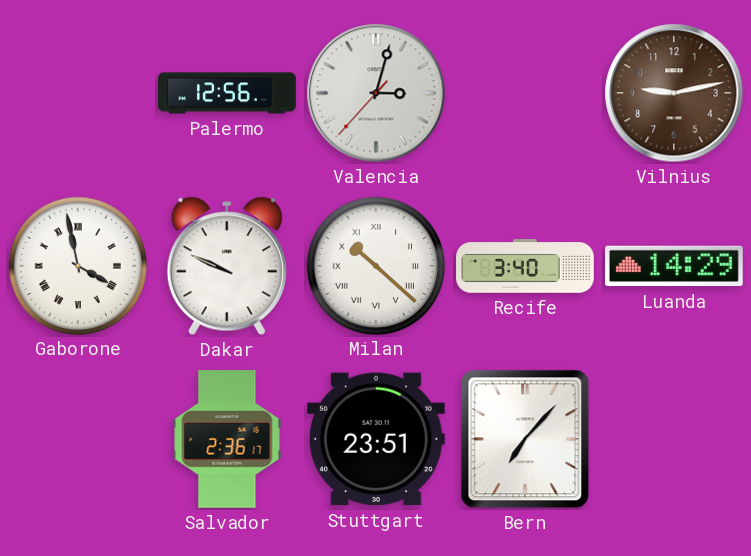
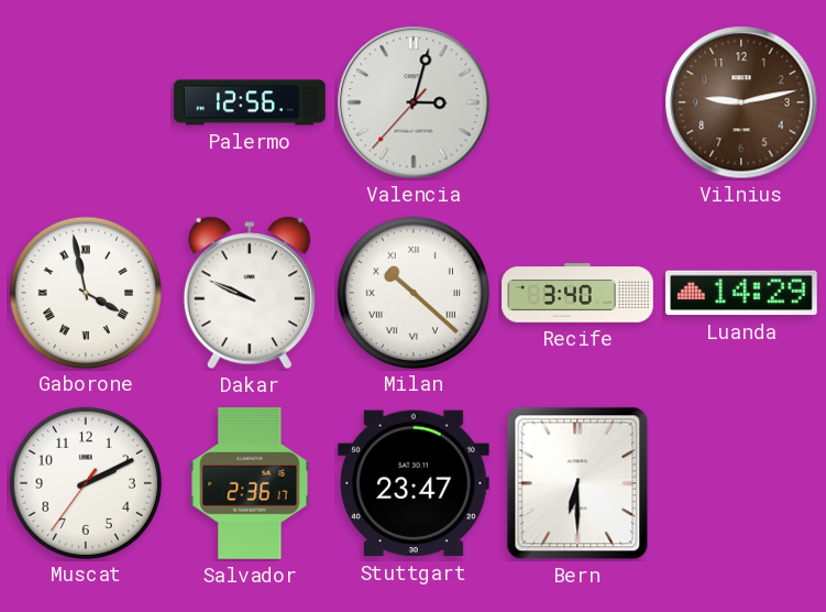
Muscat: none -> 2:10
Stuttgart: 23:51 -> 23:47
Bern: 7:07 -> 6:30
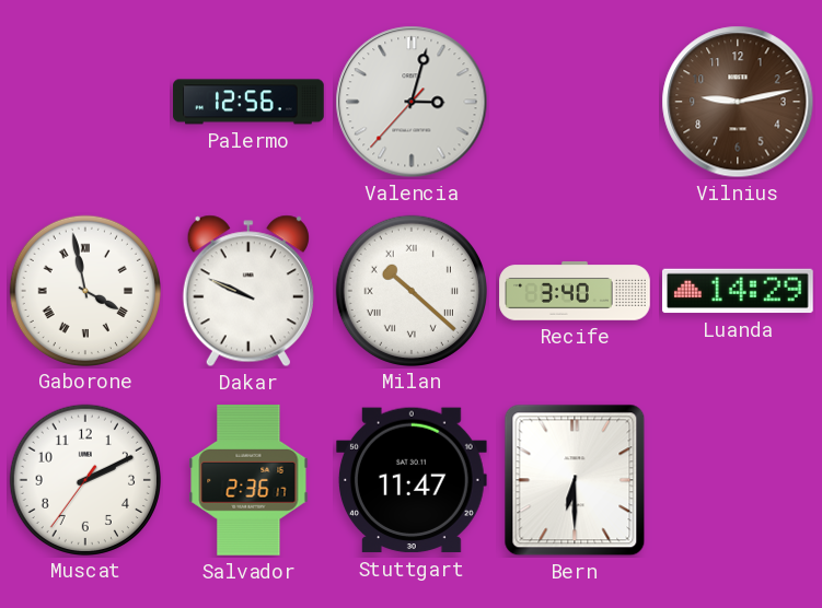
Stuttgart: 23:47 -> 11:47
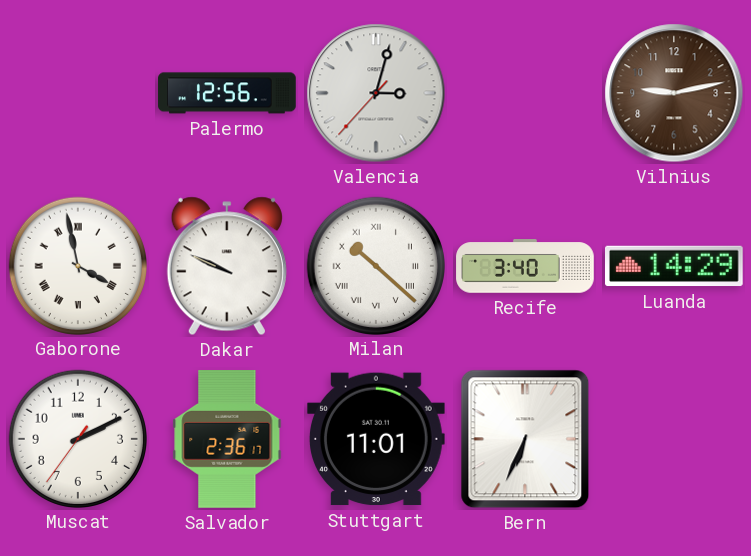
Stuttgart: 11:47 -> 11:01
Bern: 6:30 -> 6:34
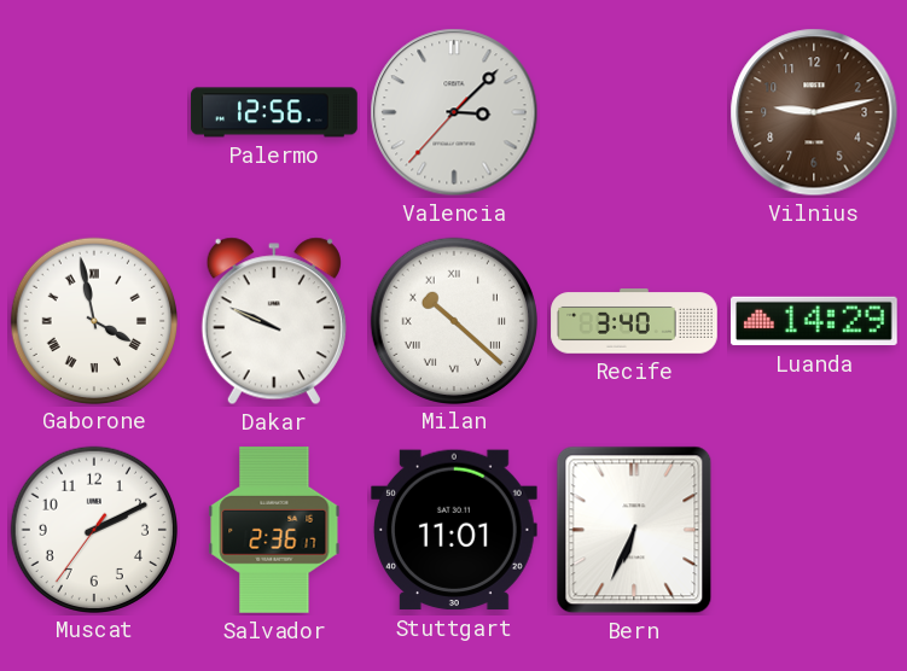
Valencia: 3:02 -> 3:07
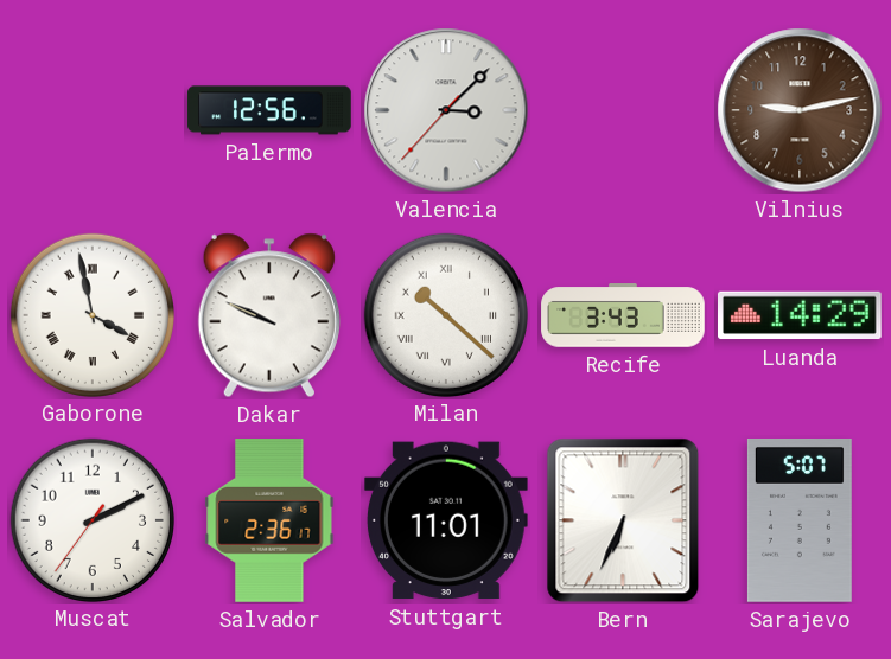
Recife: 3:40 -> 3:43
Sarajevo: none -> 5:07
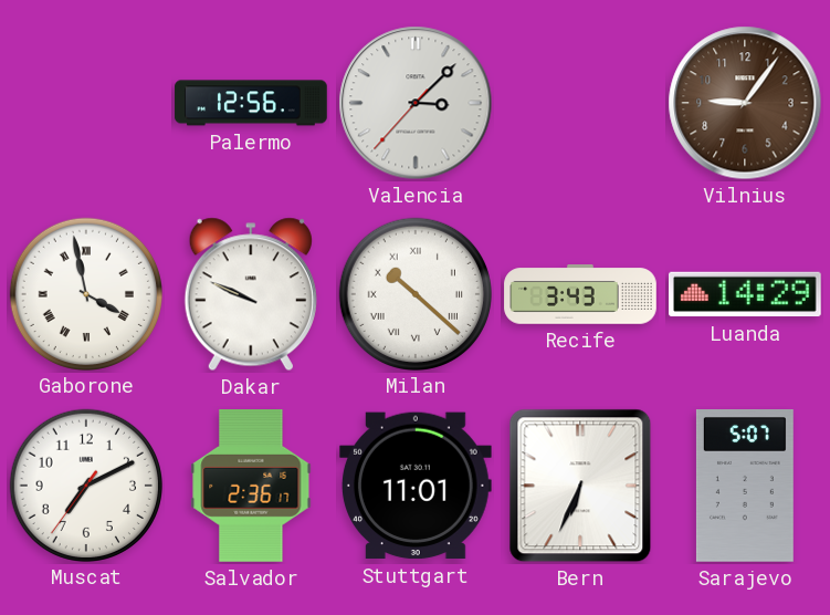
Vilnius: 9:13 -> 9:06
Muscat: 2:10 -> 7:10
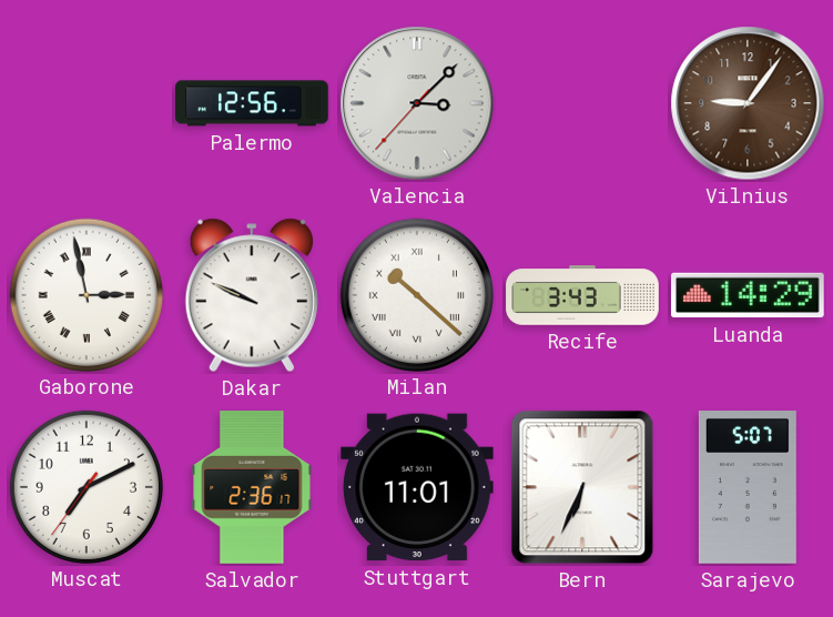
Gaborone: 3:58 -> 2:58
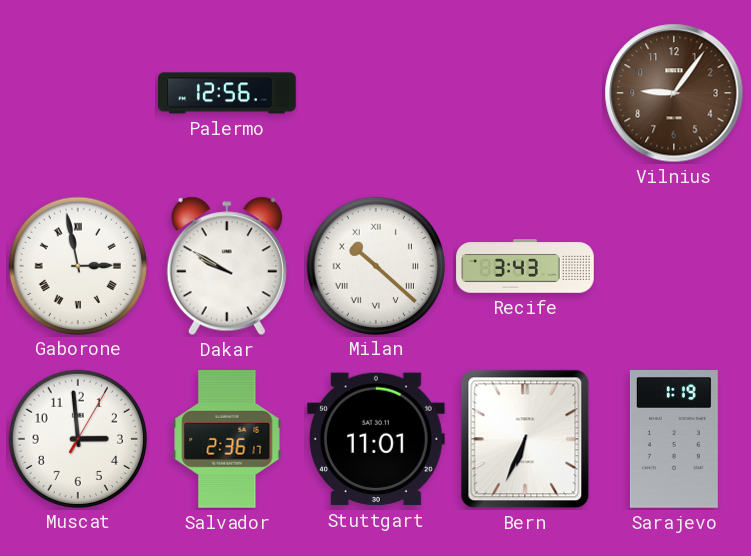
Valencia: 3:07 -> none
Dakar: 9:49 -> 9:50
Luanda: 14:29 -> none
Muscat: 7:10 -> 2:59
Sarajevo: 5:07 -> 1:19
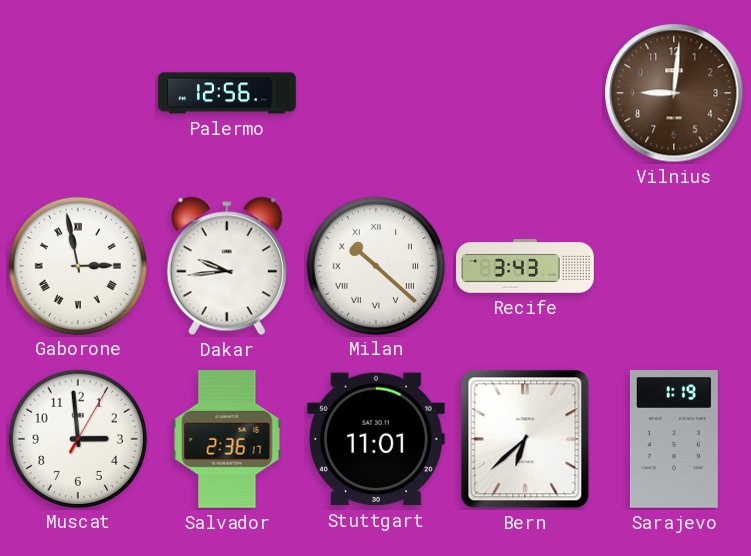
Vilnius: 9:06 -> 9:01
Dakar: 9:50 -> 9:44
Bern: 6:34 -> 6:38
